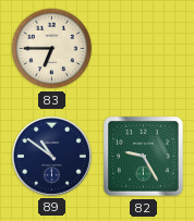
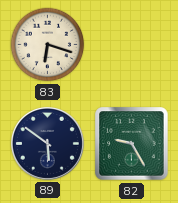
83: 6:45 -> 6:18
89: 10:51 -> 5:51
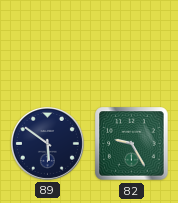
83: 6:18 -> none
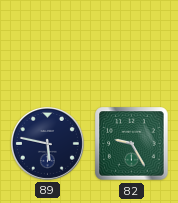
89: 5:51 -> 5:47
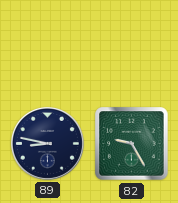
89: 5:47 -> 8:47
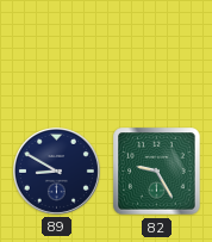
89: 8:47 -> 8:50
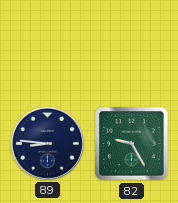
89: 8:50 -> 8:46
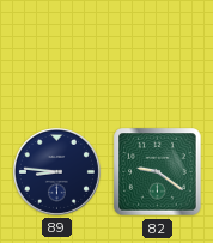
82: 9:25 -> 9:21
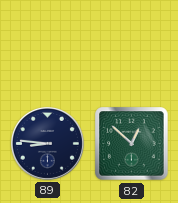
82: 9:21 -> 12:52
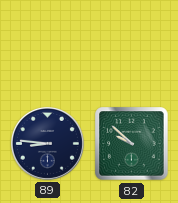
82: 12:52 -> 9:52
